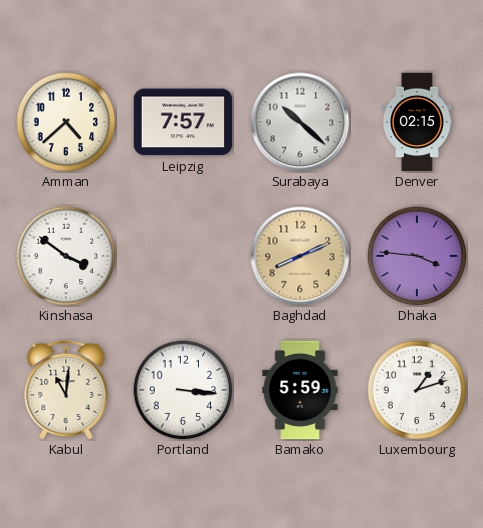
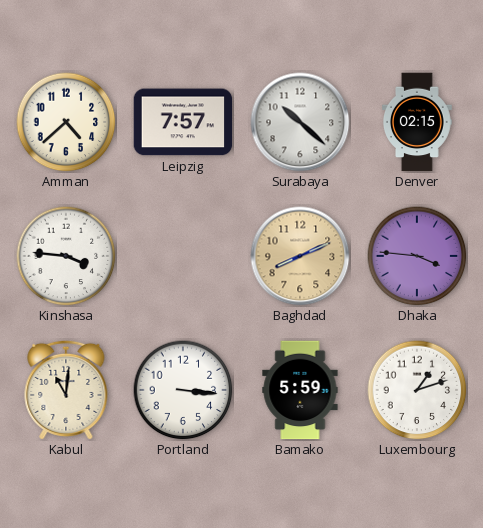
Kinshasa: 3:51 -> 3:46
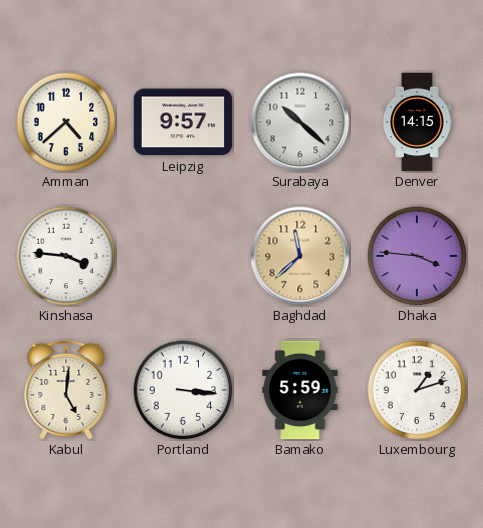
Leipzig: 7:57 -> 9:57
Denver: 02:15 -> 14:15
Baghdad: 8:11 -> 11:38
Kabul: 11:01 -> 5:01
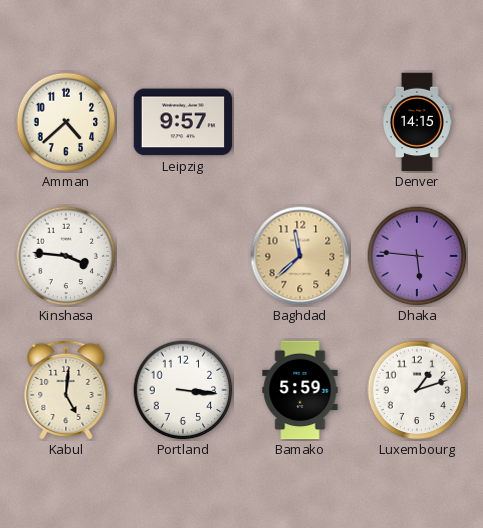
Surabaya: 10:22 -> none
Dhaka: 3:46 -> 5:46
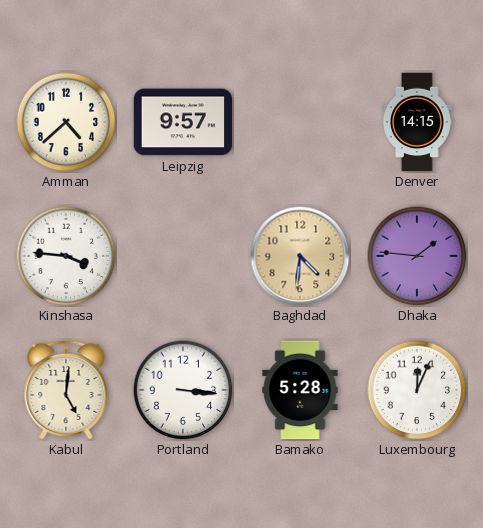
Baghdad: 11:38 -> 4:31
Dhaka: 5:46 -> 1:46
Bamako: 5:59 -> 5:28
Luxembourg: 1:12 -> 12:04
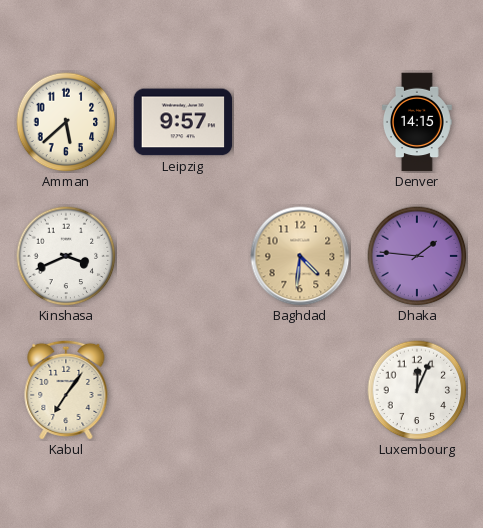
Amman: 4:38 -> 5:38
Kinshasa: 3:46 -> 3:41
Kabul: 5:01 -> 7:06
Portland: 3:16 -> none
Bamako: 5:28 -> none
